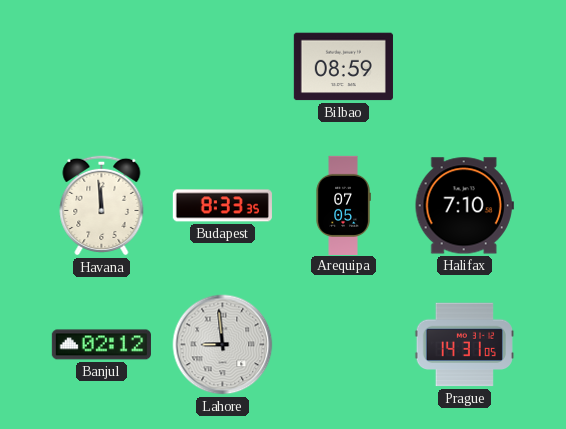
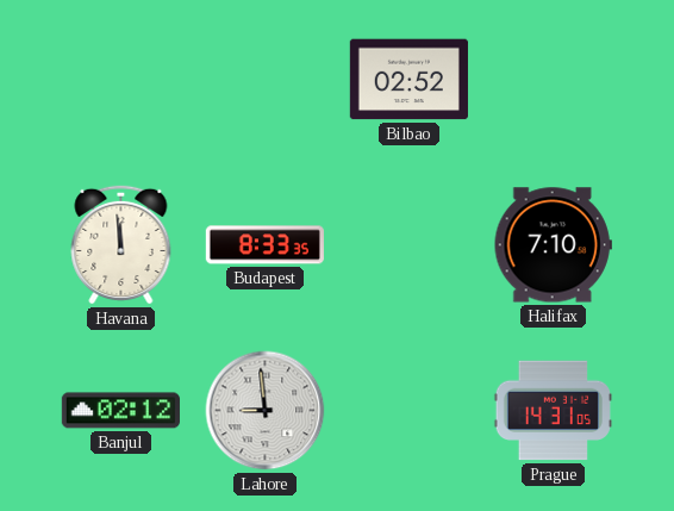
Bilbao: 08:59 -> 02:52
Arequipa: 07:05 -> none
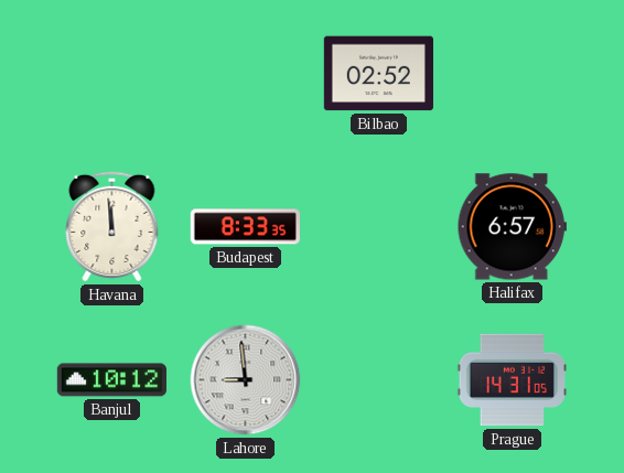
Halifax: 7:10 -> 6:57
Banjul: 02:12 -> 10:12
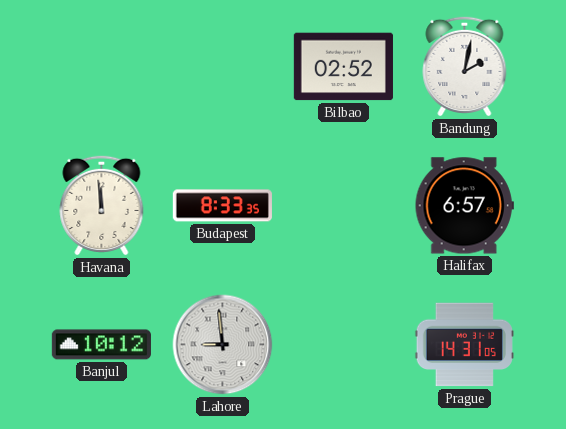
Bandung: none -> 2:02
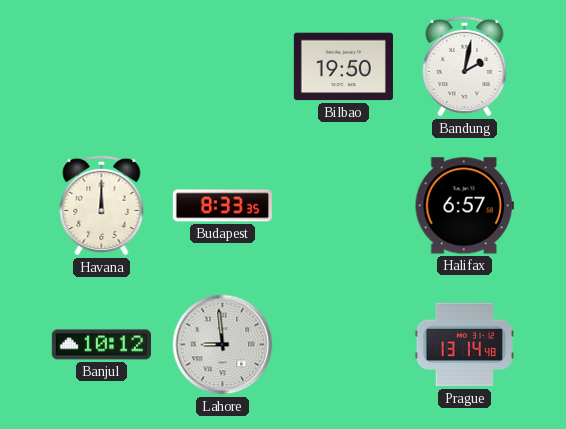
Bilbao: 02:52 -> 19:50
Havana: 11:59 -> 12:00
Prague: 14:31 -> 13:14
